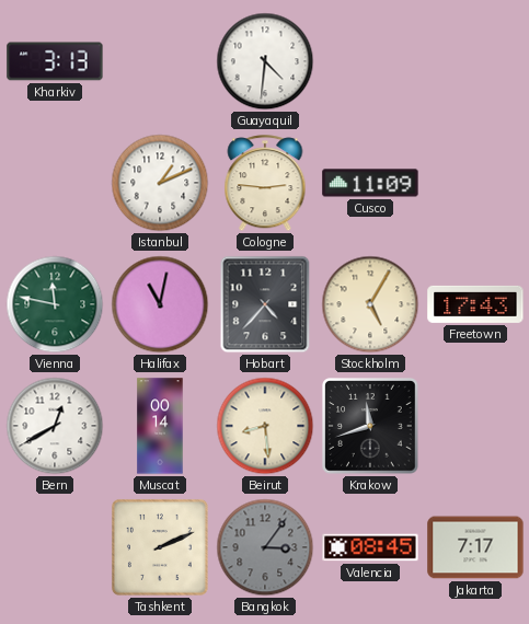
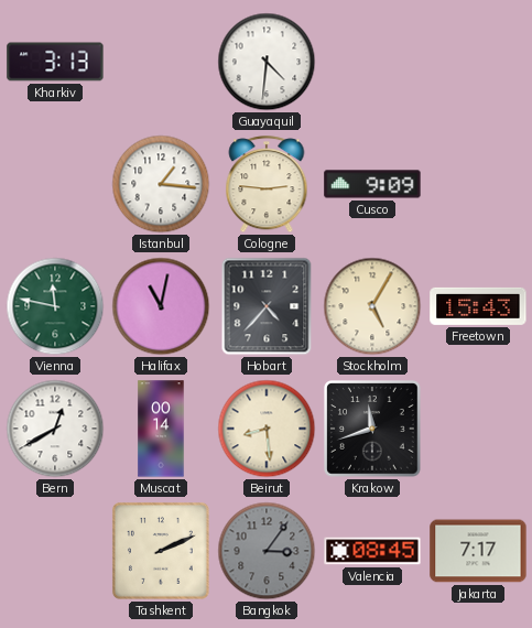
Istanbul: 1:11 -> 1:16
Cusco: 11:09 -> 9:09
Freetown: 17:43 -> 15:43
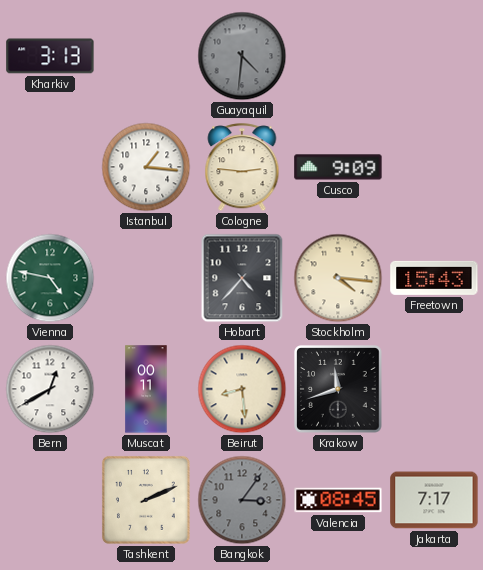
Guayaquil dial: white -> grey
Vienna: 11:47 -> 4:47
Halifax: 11:02 -> none
Stockholm: 5:05 -> 4:16
Muscat: 00:14 -> 00:11
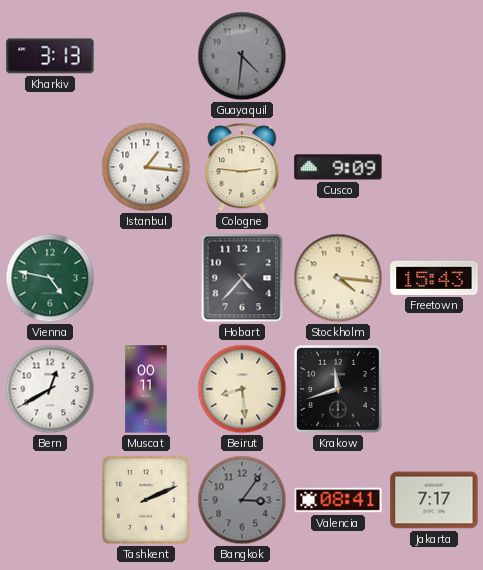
Valencia: 08:45 -> 08:41
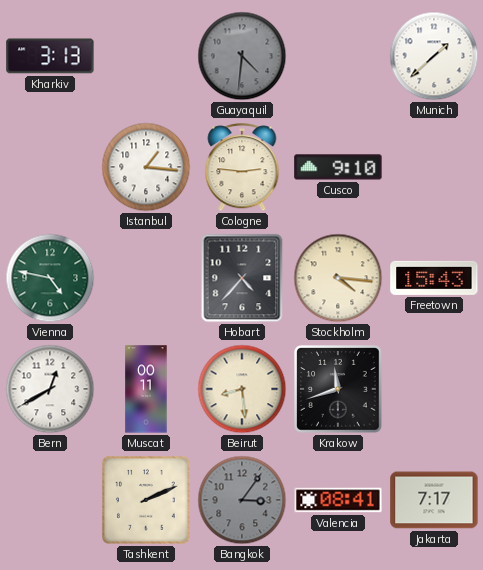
Munich: none -> 1:38
Cusco: 9:09 -> 9:10
